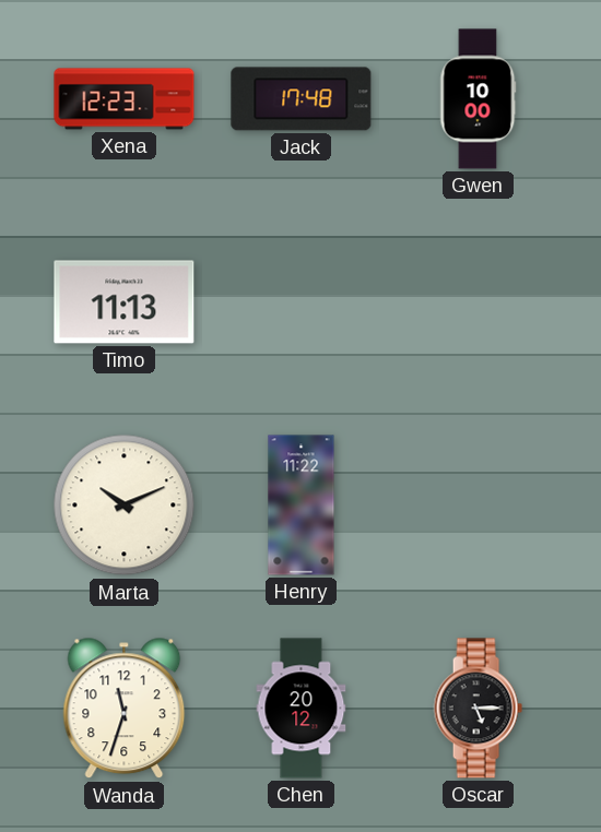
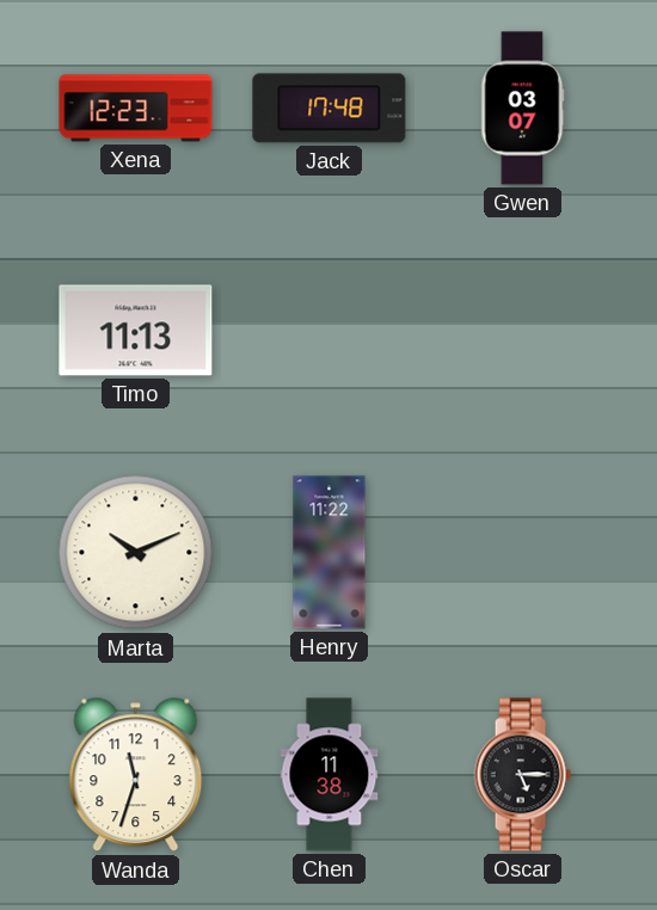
Gwen: 10:00 -> 03:07
Chen: 20:12 -> 11:38
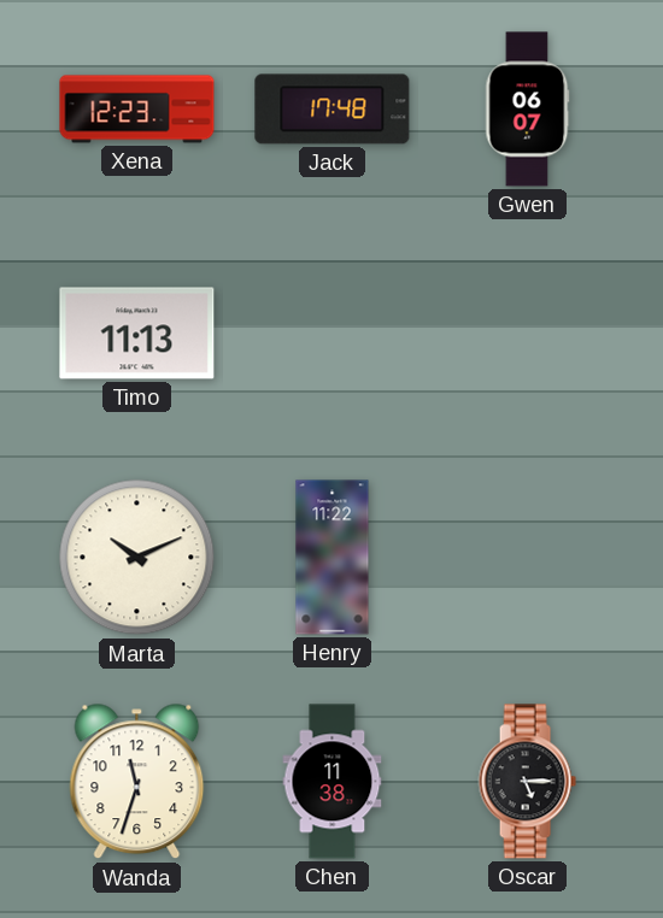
Gwen: 03:07 -> 06:07
